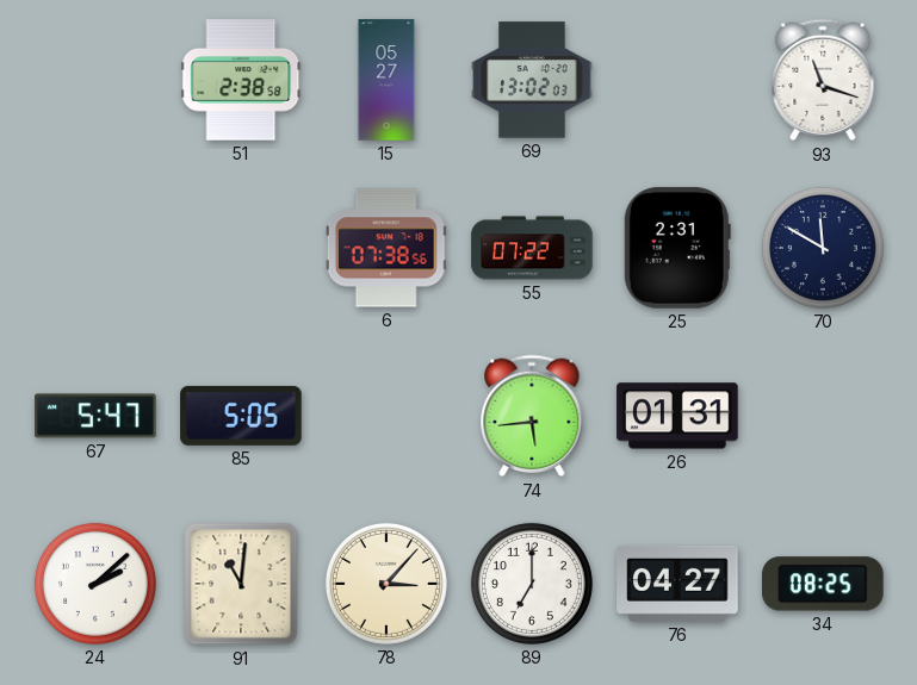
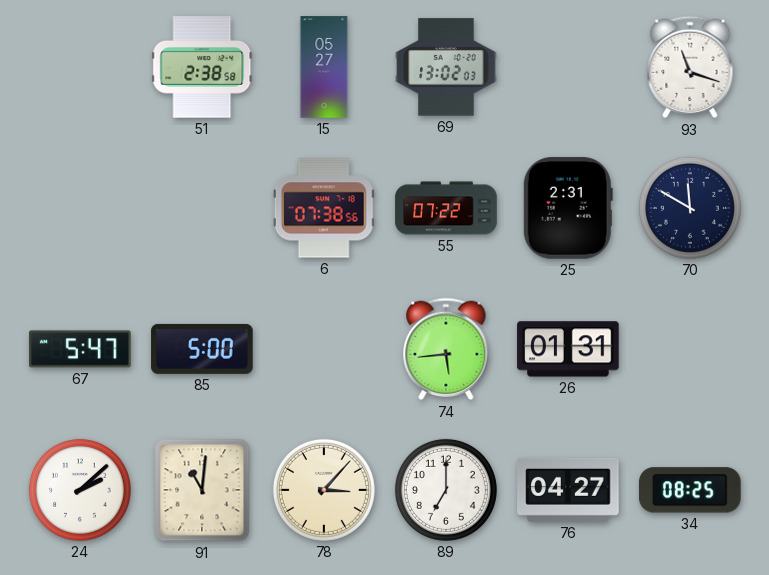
85: 5:05 -> 5:00
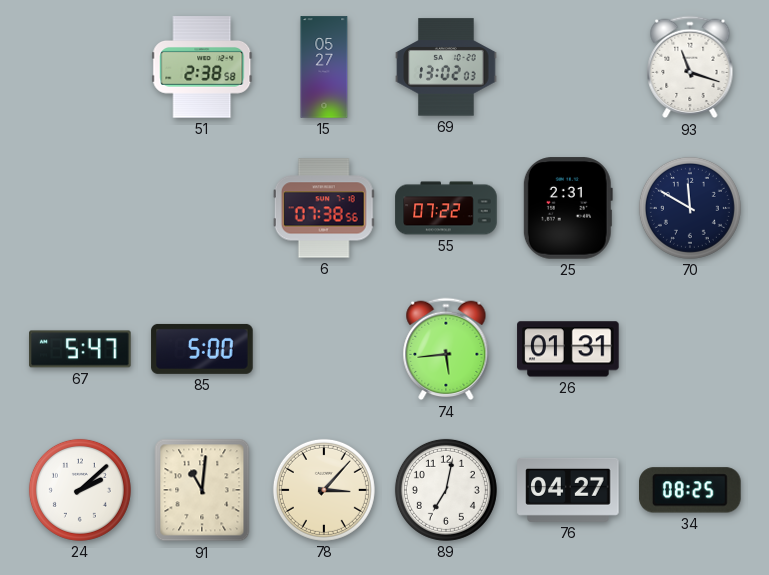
89: 7:00 -> 7:02
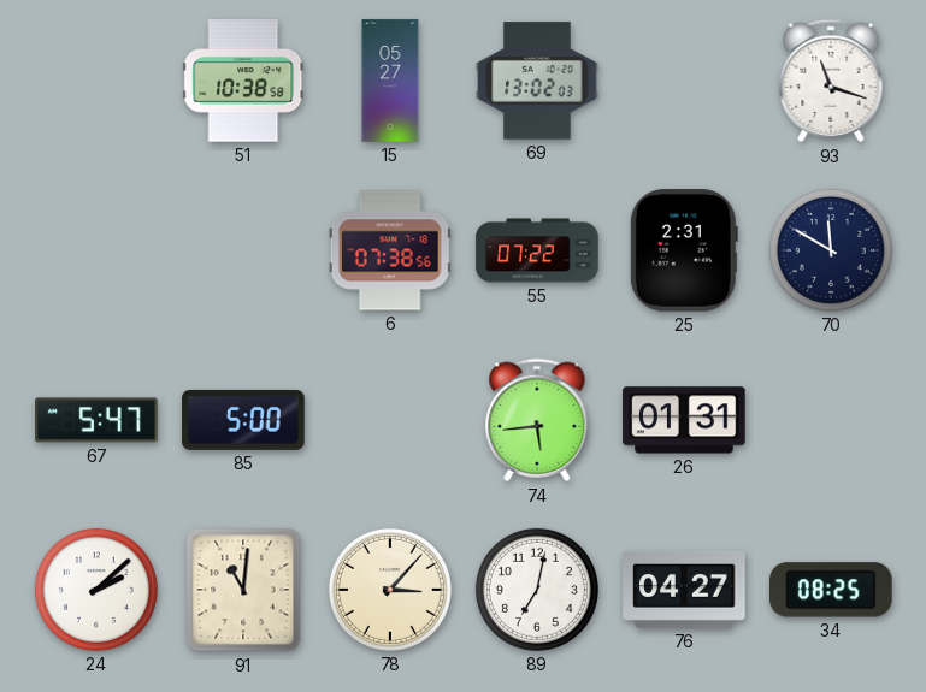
51: 2:38 -> 10:38
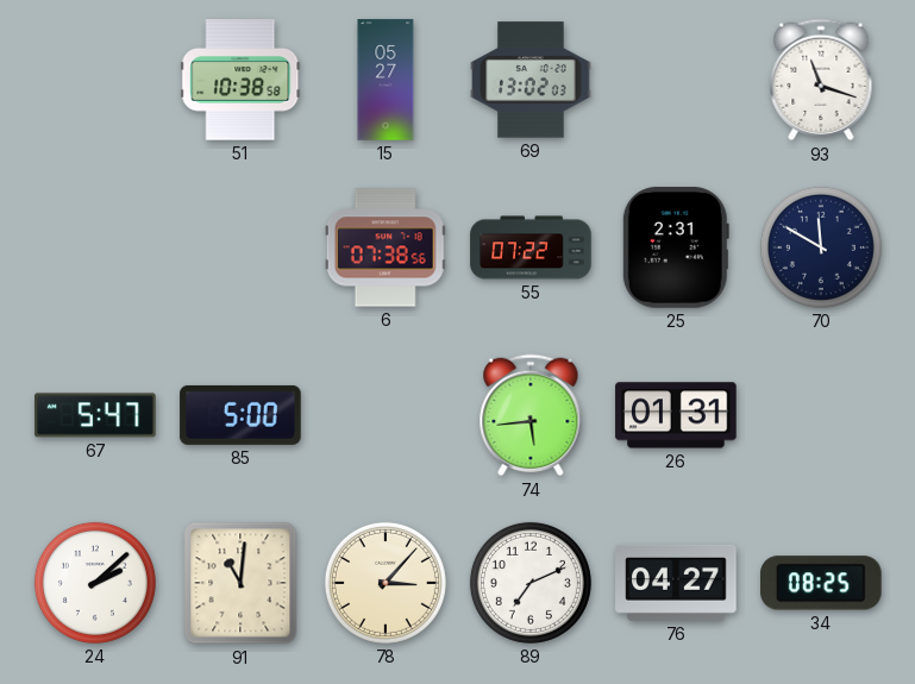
89: 7:02 -> 7:11
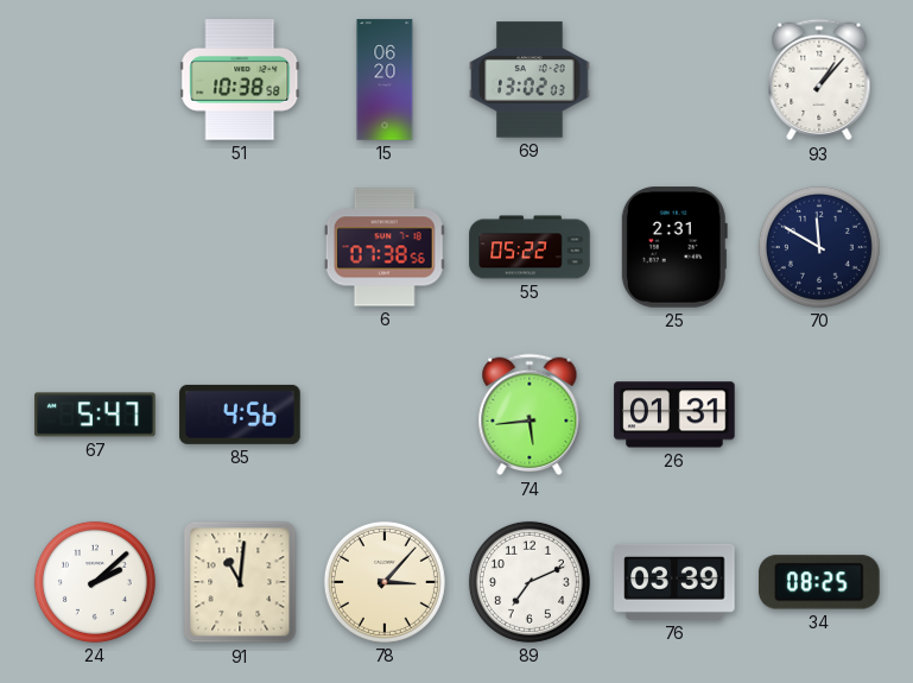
15: 05:27 -> 06:20
93: 11:18 -> 1:07
55: 07:22 -> 05:22
85: 5:00 -> 4:56
76: 04:27 -> 03:39
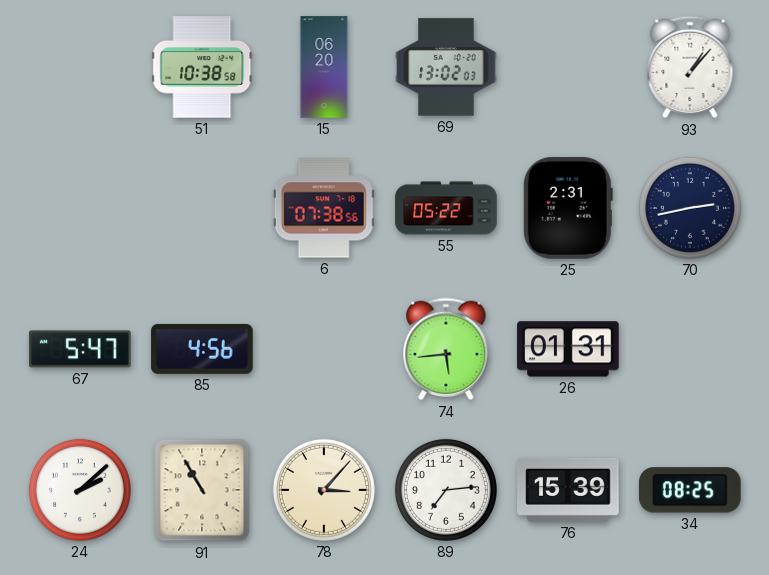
70: 11:50 -> 2:43
91: 11:01 -> 10:55
89: 7:11 -> 7:14
76: 03:39 -> 15:39
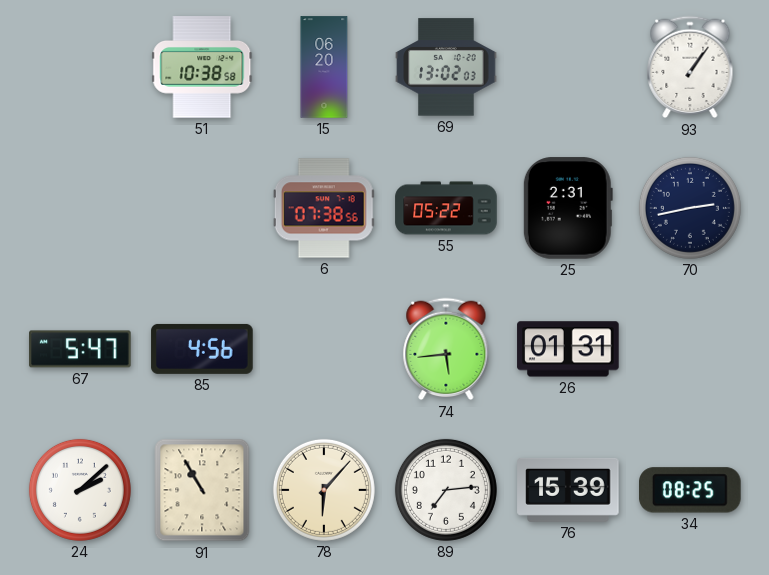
93: 1:07 -> 1:06
78: 3:07 -> 6:07
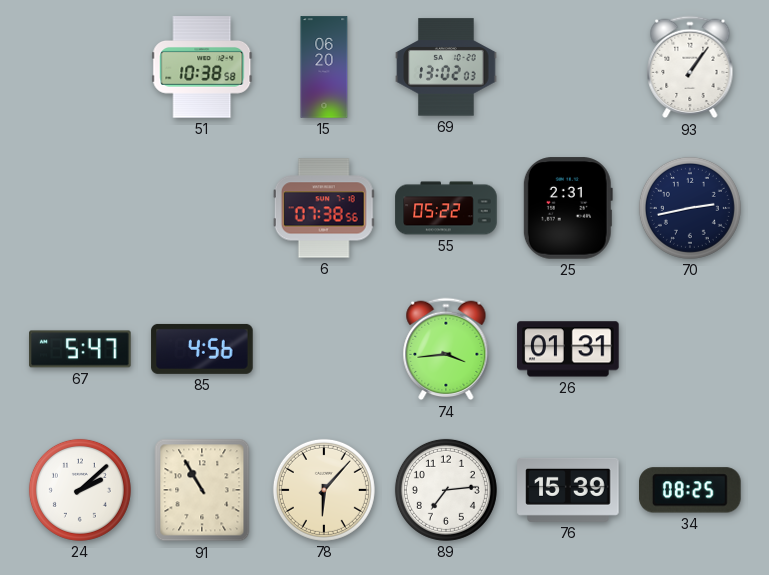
74: 5:44 -> 3:44
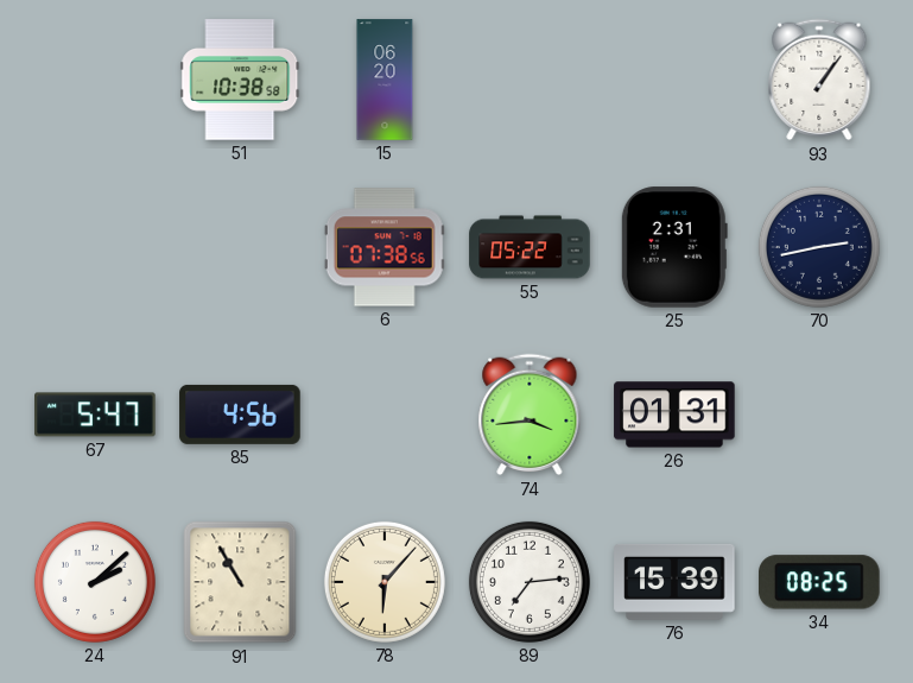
69: 13:02 -> none
